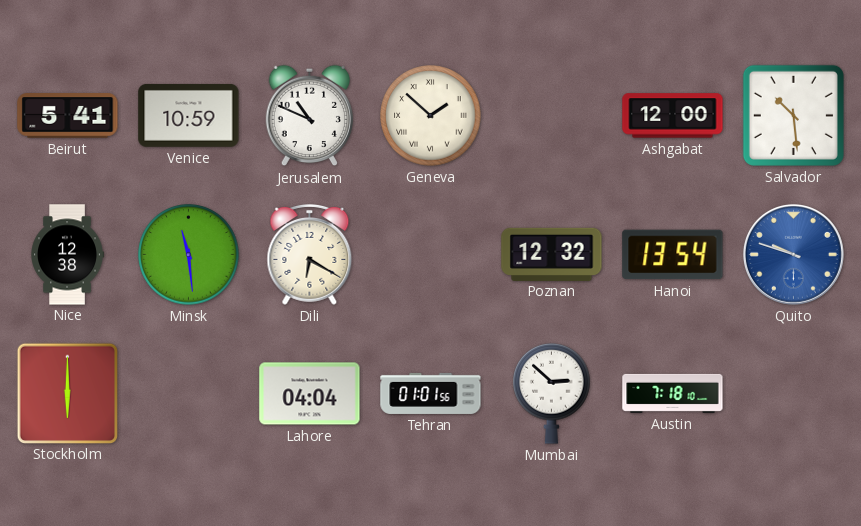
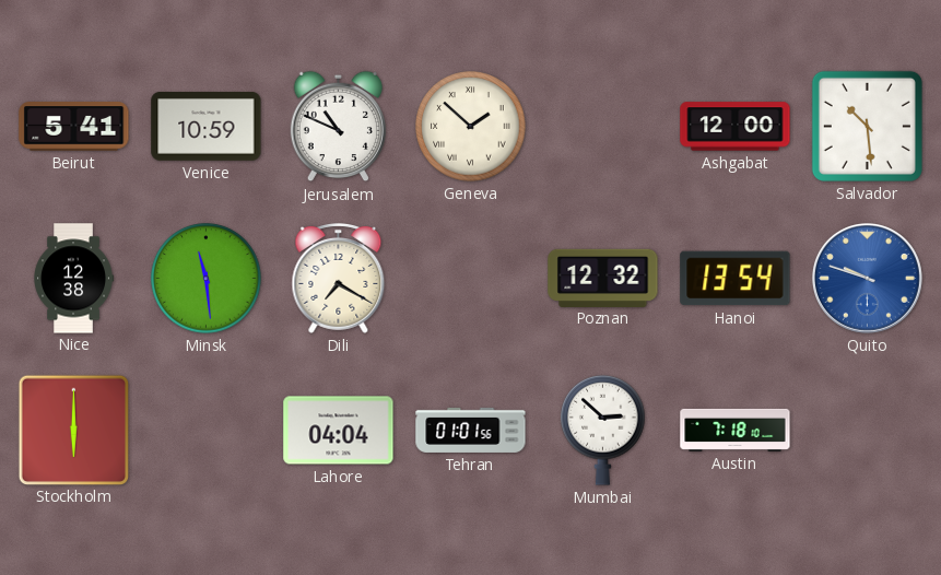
Dili: 6:20 -> 7:20
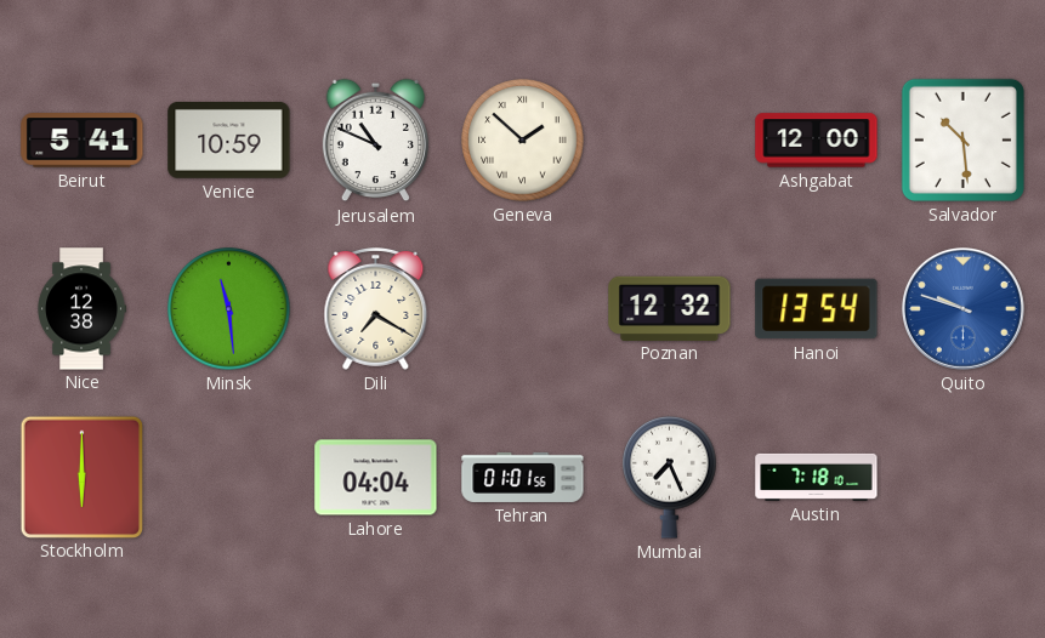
Mumbai: 2:52 -> 7:26
